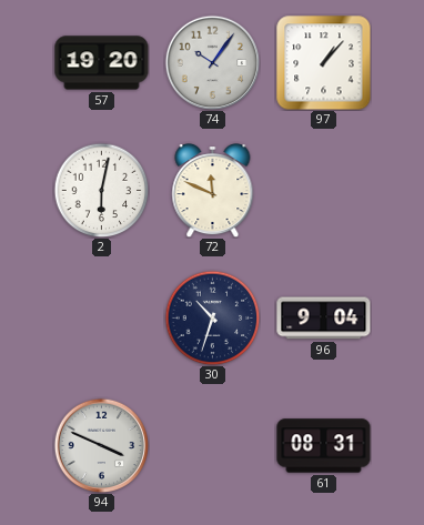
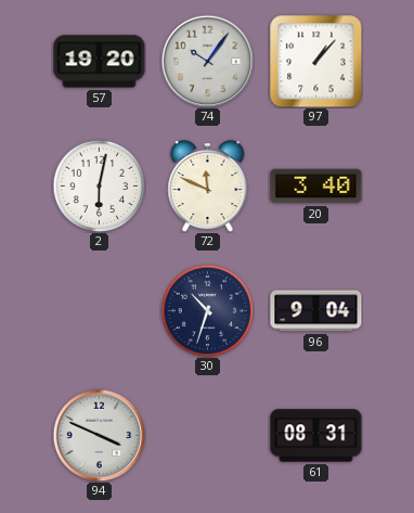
20: none -> 3:40
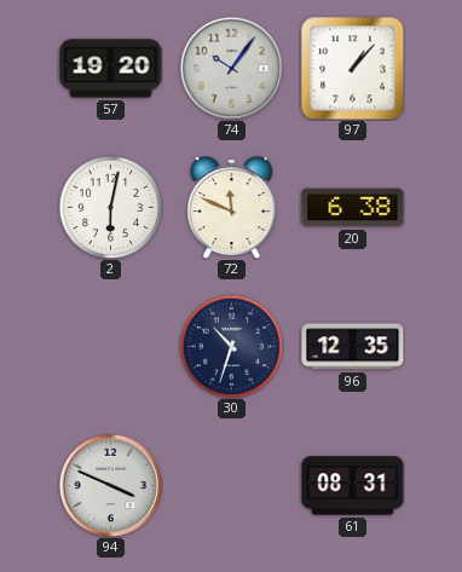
20: 3:40 -> 6:38
96: 9:04 -> 12:35
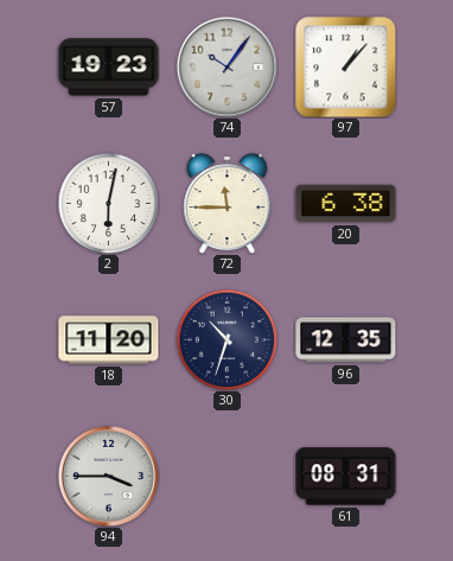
57: 19:20 -> 19:23
72: 11:49 -> 11:45
18: none -> 11:20
94: 3:49 -> 3:45
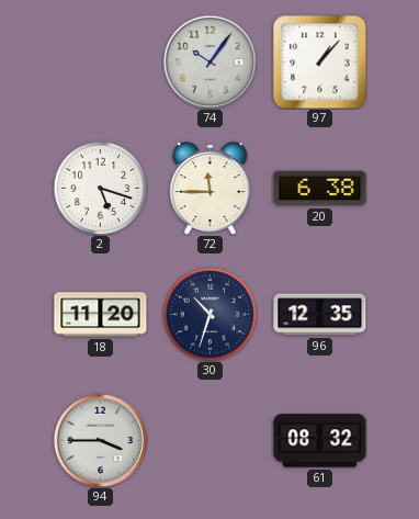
57: 19:23 -> none
2: 6:02 -> 5:18
61: 08:31 -> 08:32
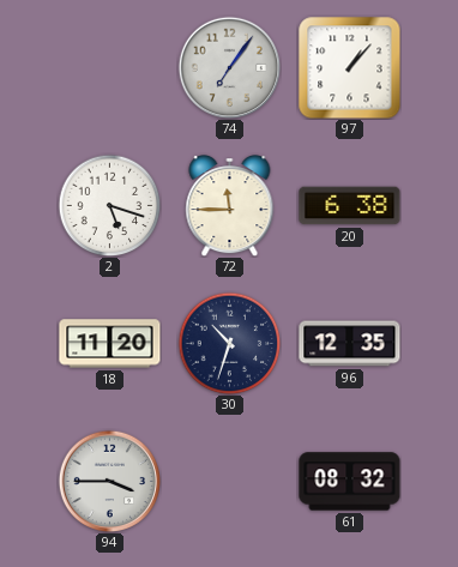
74: 10:06 -> 7:06
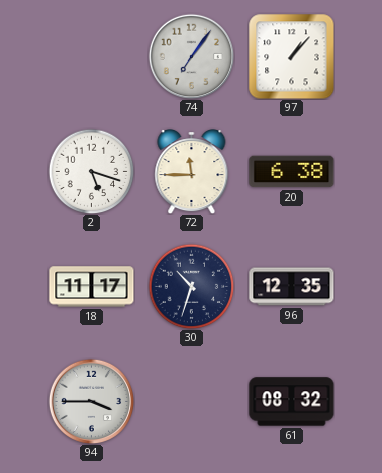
18: 11:20 -> 11:17
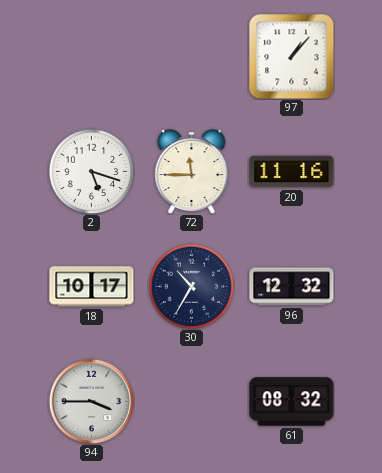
74: 7:06 -> none
20: 6:38 -> 11:16
18: 11:17 -> 10:17
30: 10:33 -> 10:35
96: 12:35 -> 12:32
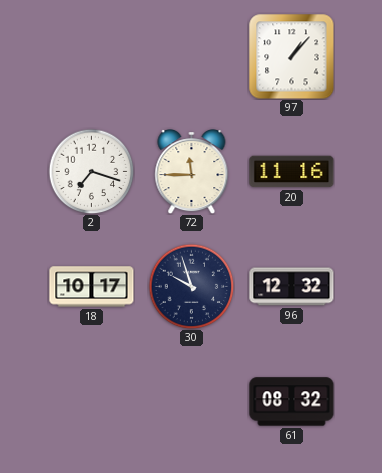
2: 5:18 -> 7:18
30: 10:35 -> 9:57
94: 3:45 -> none
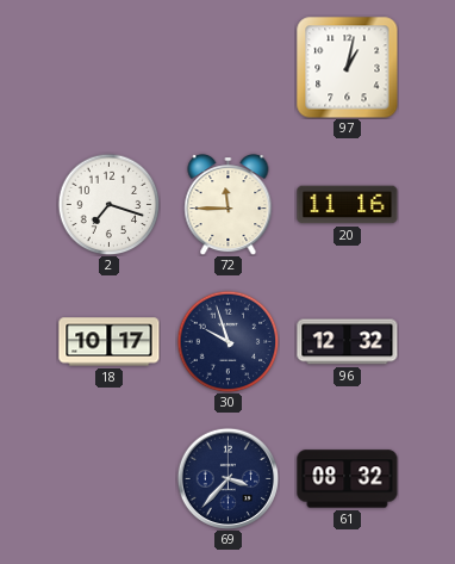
97: 1:07 -> 1:02
69: none -> 3:37
